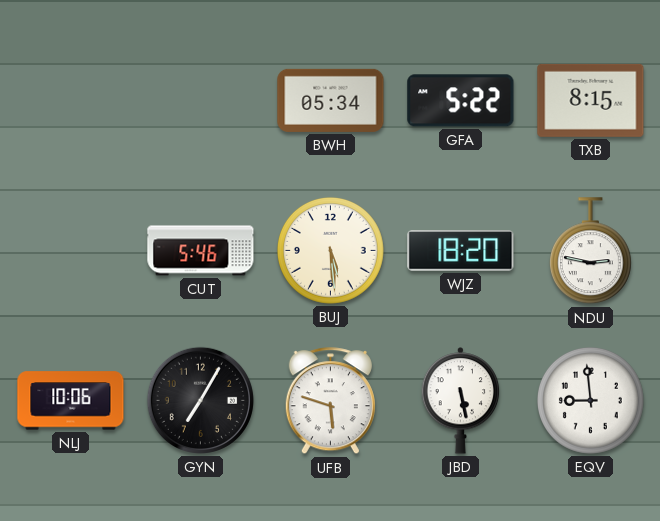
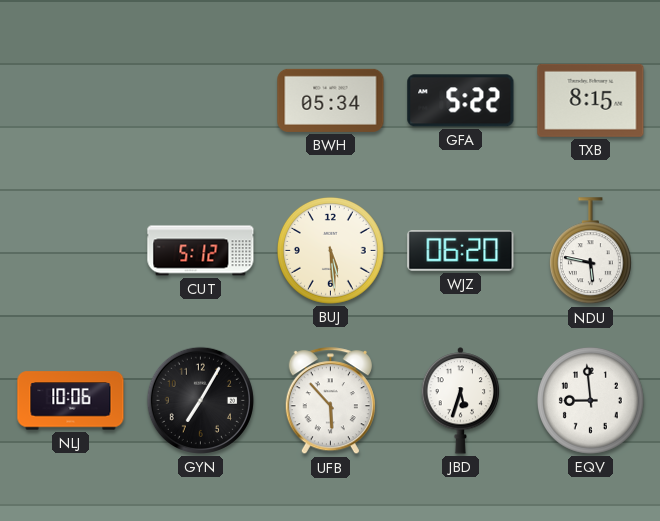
CUT: 5:46 -> 5:12
WJZ: 18:20 -> 06:20
NDU: 2:47 -> 5:47
UFB: 5:48 -> 5:53
JBD: 5:28 -> 5:33
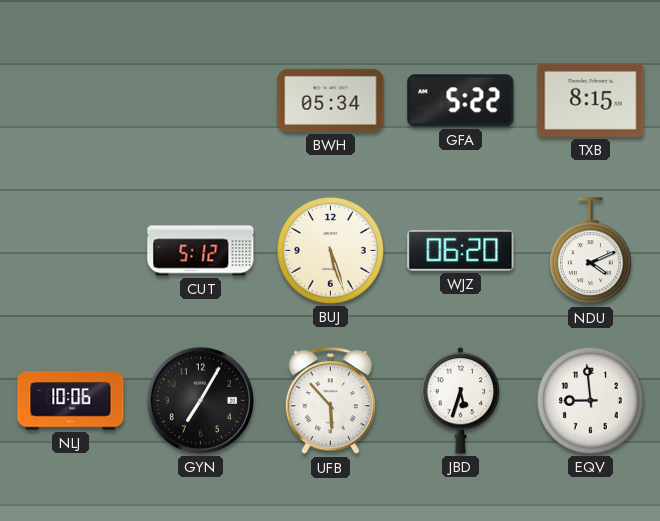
BUJ: 5:29 -> 5:27
NDU: 5:47 -> 4:11
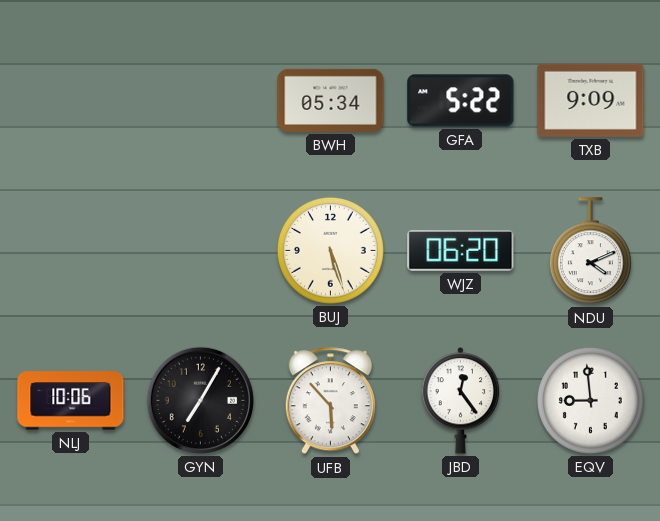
TXB: 8:15 -> 9:09
CUT: 5:12 -> none
JBD: 5:33 -> 12:24
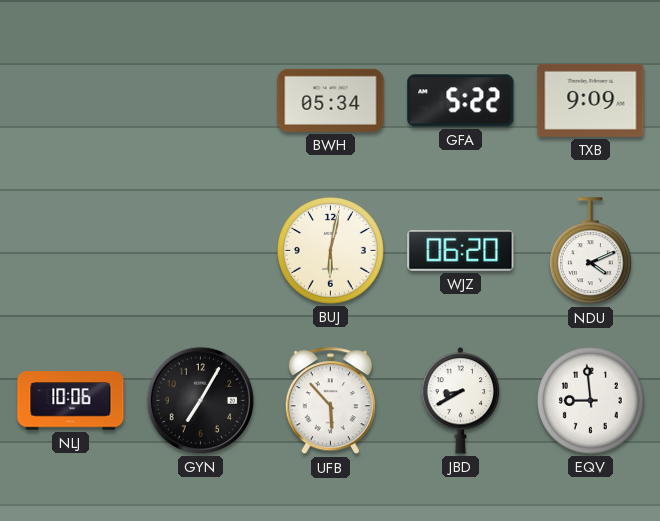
BUJ: 5:27 -> 6:02
JBD: 12:24 -> 8:40
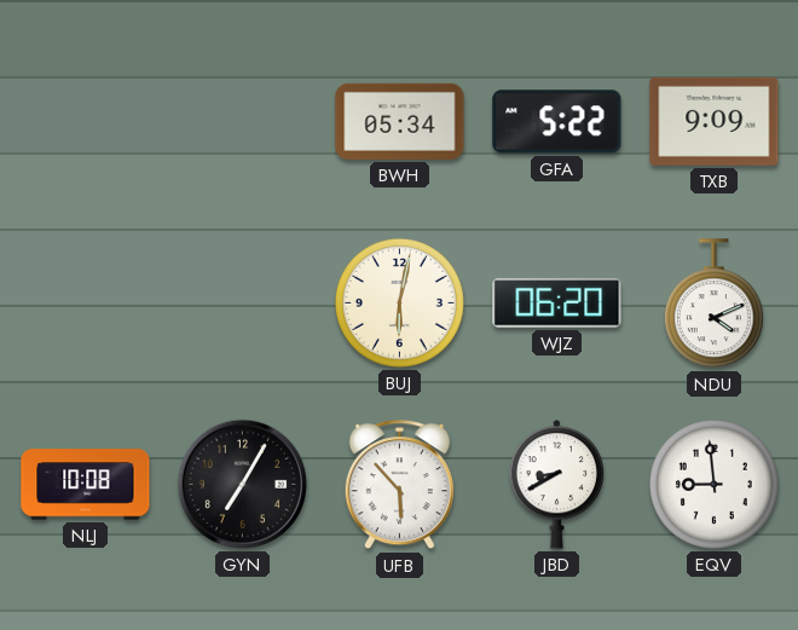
NLJ: 10:06 -> 10:08
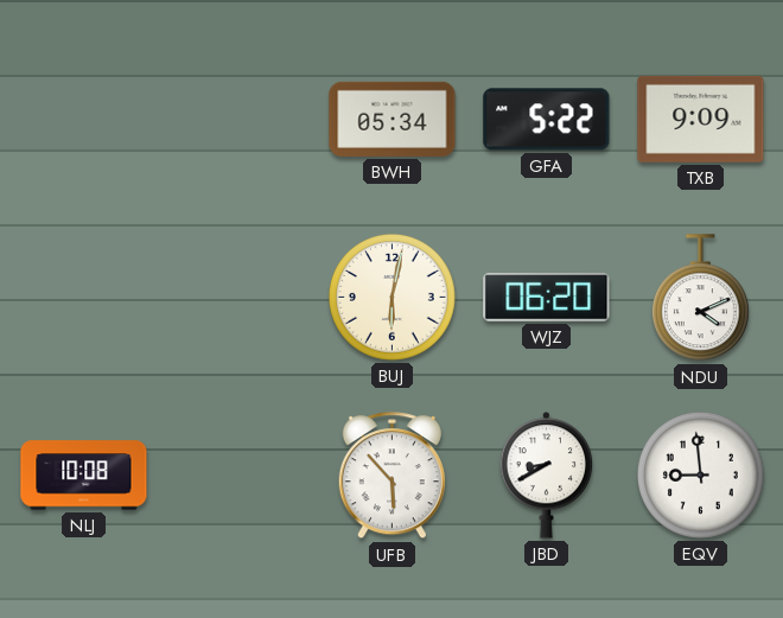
GYN: 7:05 -> none
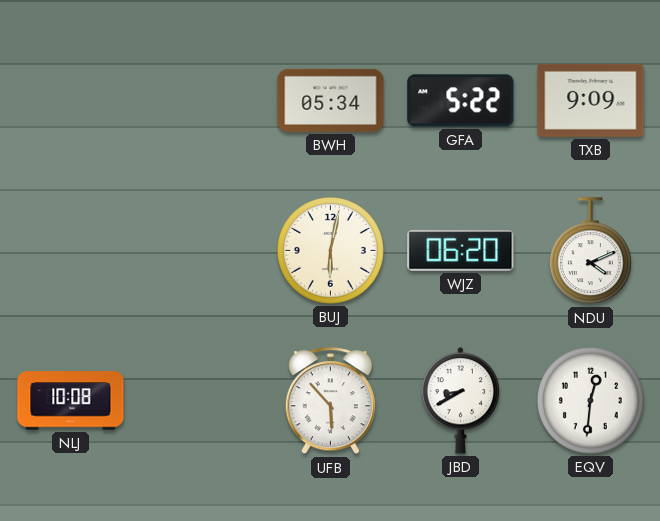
EQV: 8:59 -> 12:31
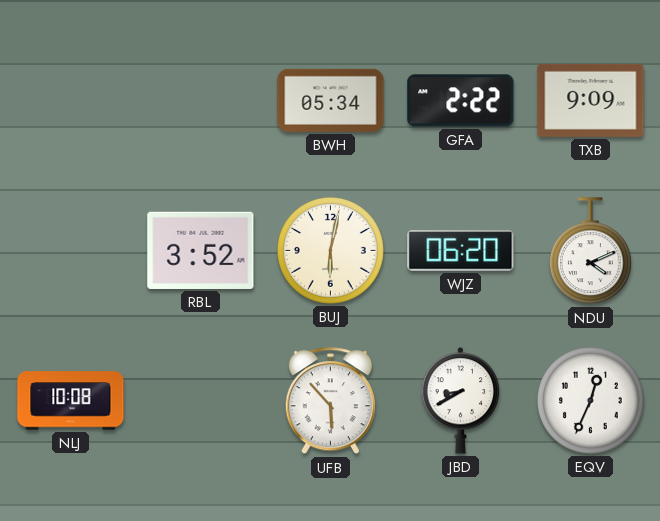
GFA: 5:22 -> 2:22
RBL: none -> 3:52
EQV: 12:31 -> 12:34
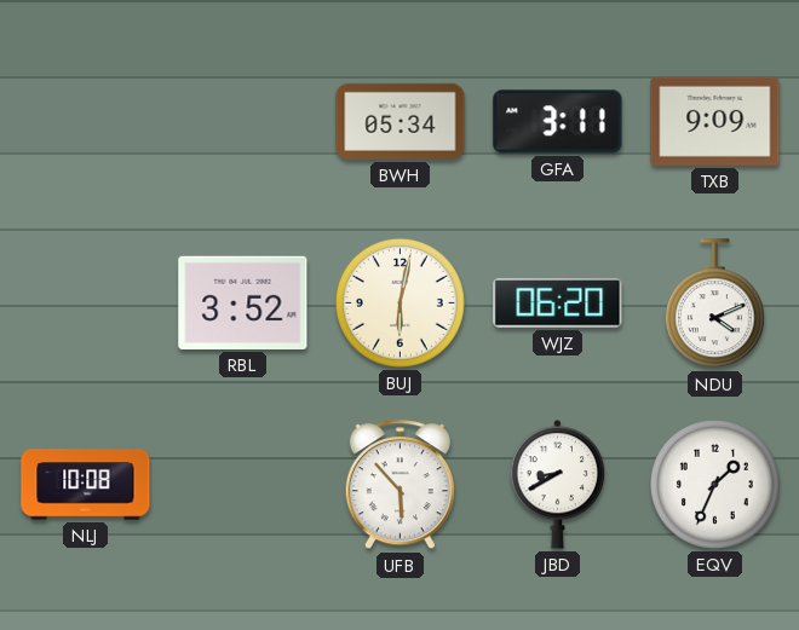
GFA: 2:22 -> 3:11
EQV: 12:34 -> 1:34
